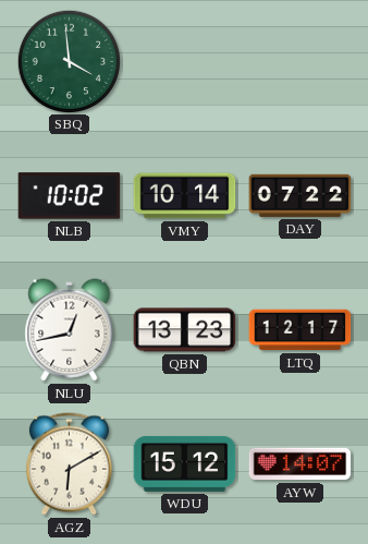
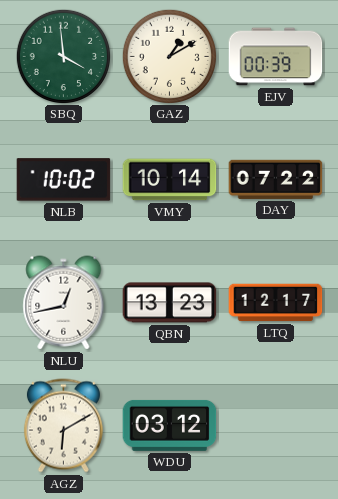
GAZ: none -> 1:10
EJV: none -> 00:39
WDU: 15:12 -> 03:12
AYW: 14:07 -> none
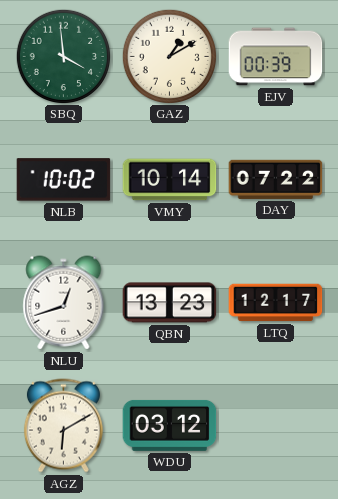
NLU: 12:43 -> 12:42
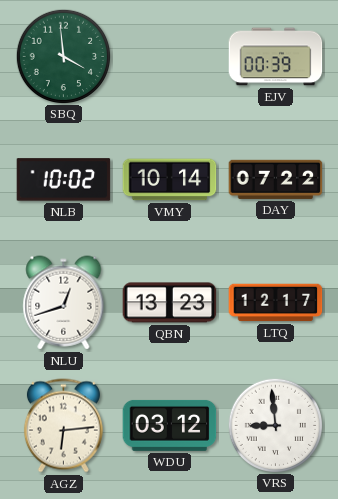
GAZ: 1:10 -> none
AGZ: 6:10 -> 6:14
VRS: none -> 8:59
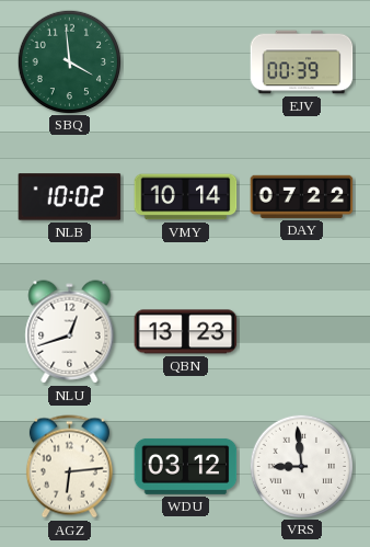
LTQ: 12:17 -> none
